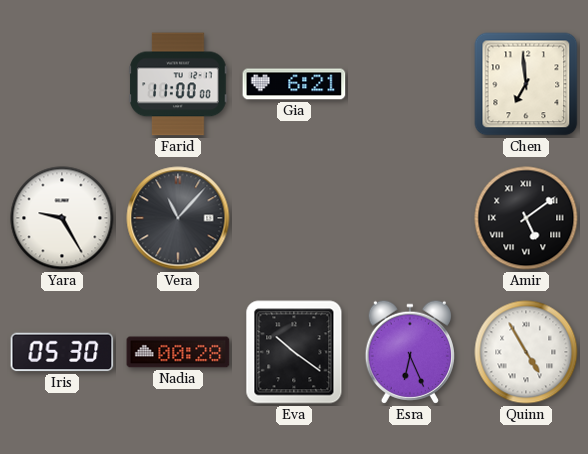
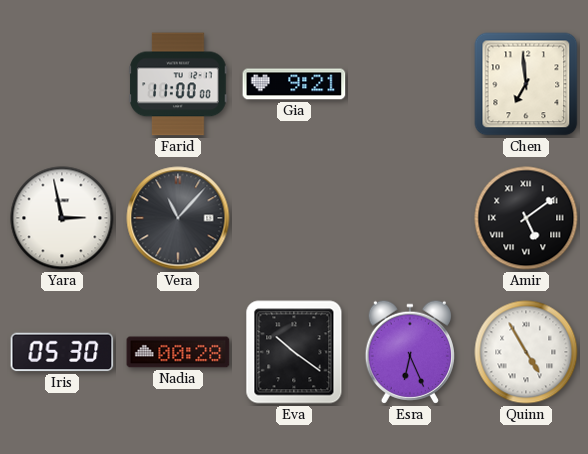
Gia: 6:21 -> 9:21
Yara: 9:25 -> 2:58
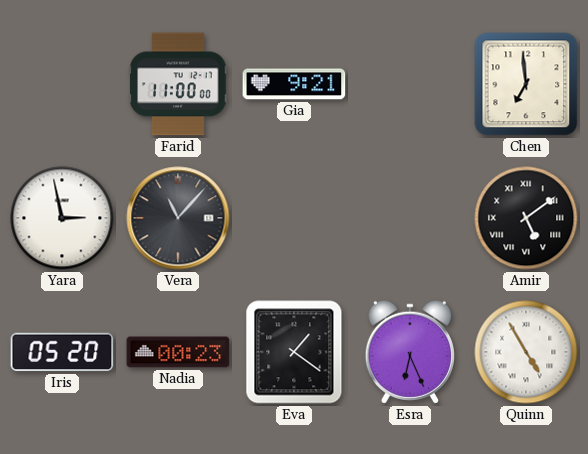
Iris: 05:30 -> 05:20
Nadia: 00:28 -> 00:23
Eva: 10:21 -> 1:21
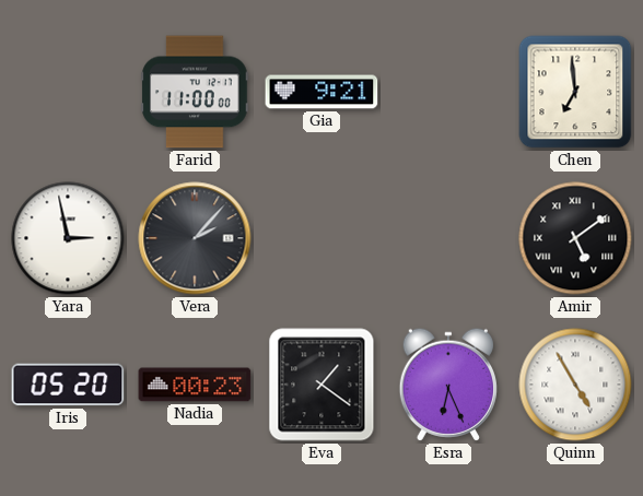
Vera: 11:07 -> 2:07
